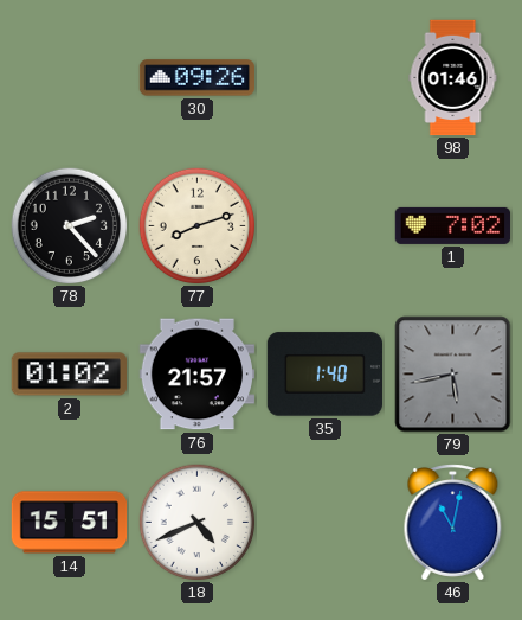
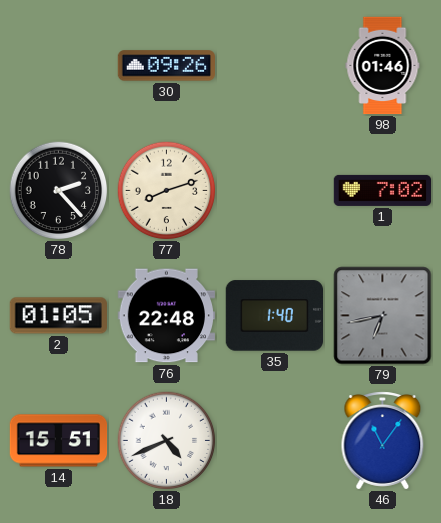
2: 01:02 -> 01:05
76: 21:57 -> 22:48
79: 5:43 -> 6:43
46: 11:02 -> 11:06
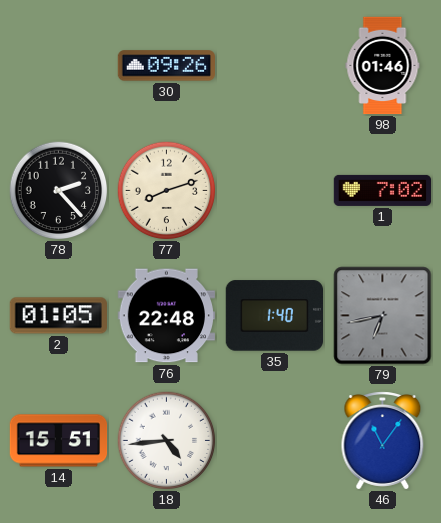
18: 4:41 -> 4:44
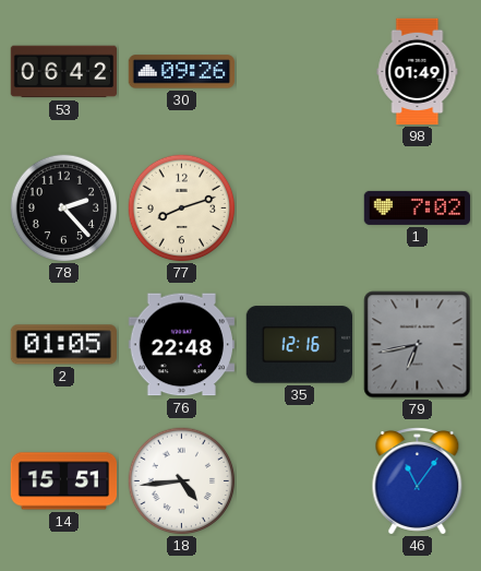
53: none -> 06:42
98: 01:46 -> 01:49
35: 1:40 -> 12:16
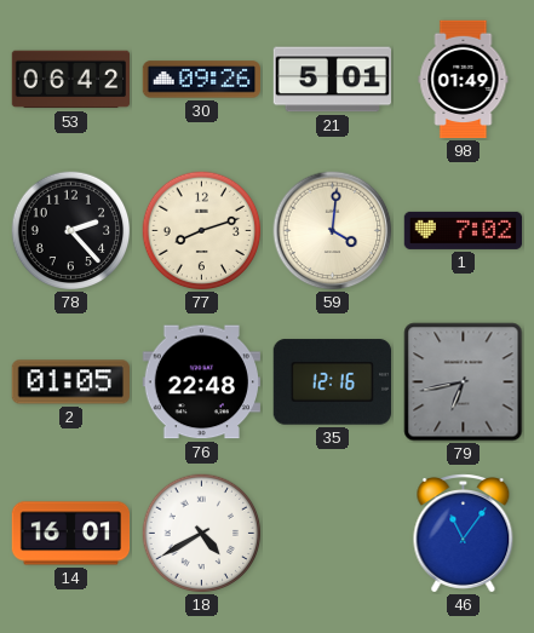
21: none -> 5:01
59: none -> 4:01
14: 15:51 -> 16:01
18: 4:44 -> 4:40
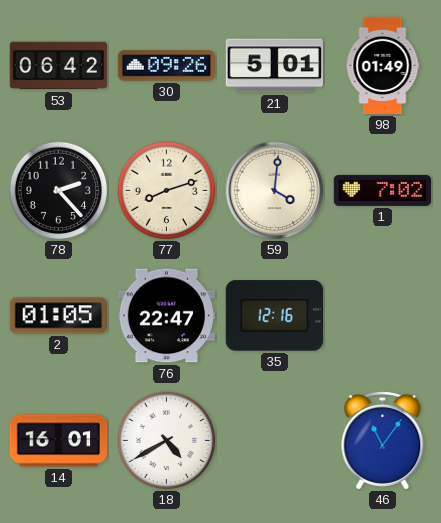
76: 22:48 -> 22:47
79: 6:43 -> none
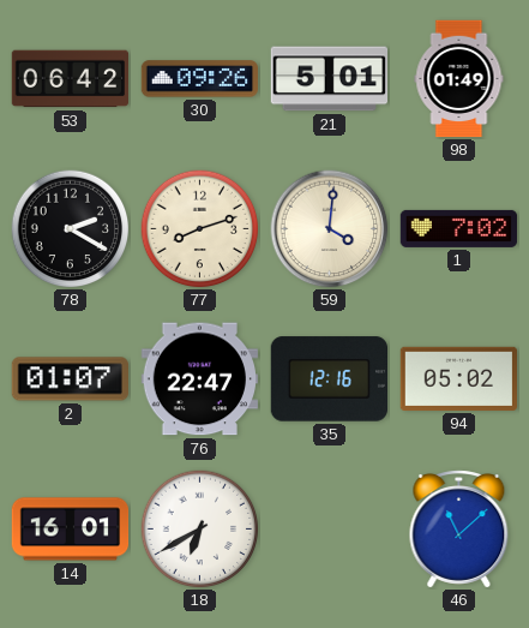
78: 2:23 -> 2:20
2: 01:05 -> 01:07
94: none -> 05:02
18: 4:40 -> 6:40
46: 11:06 -> 11:08
